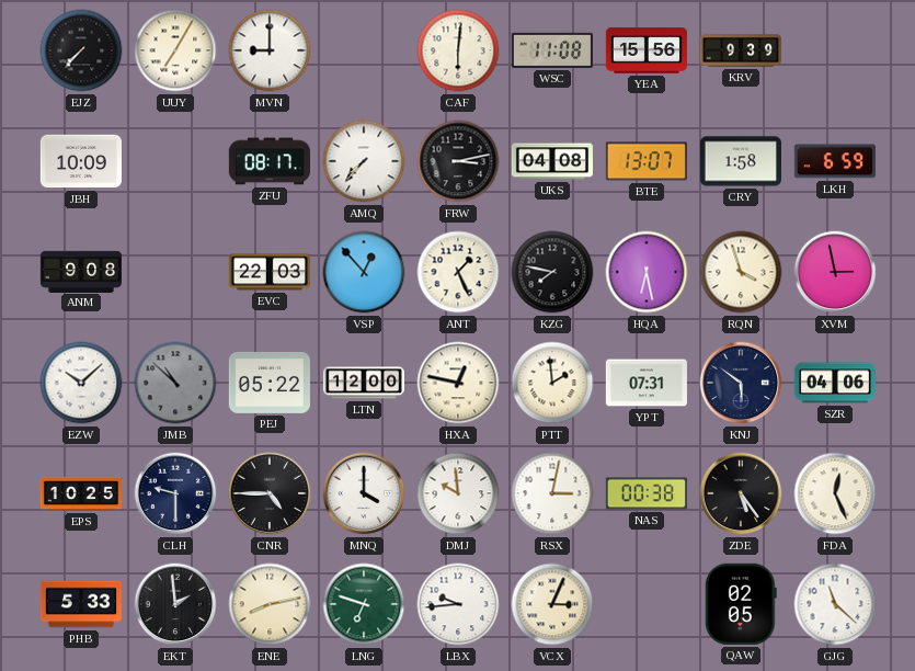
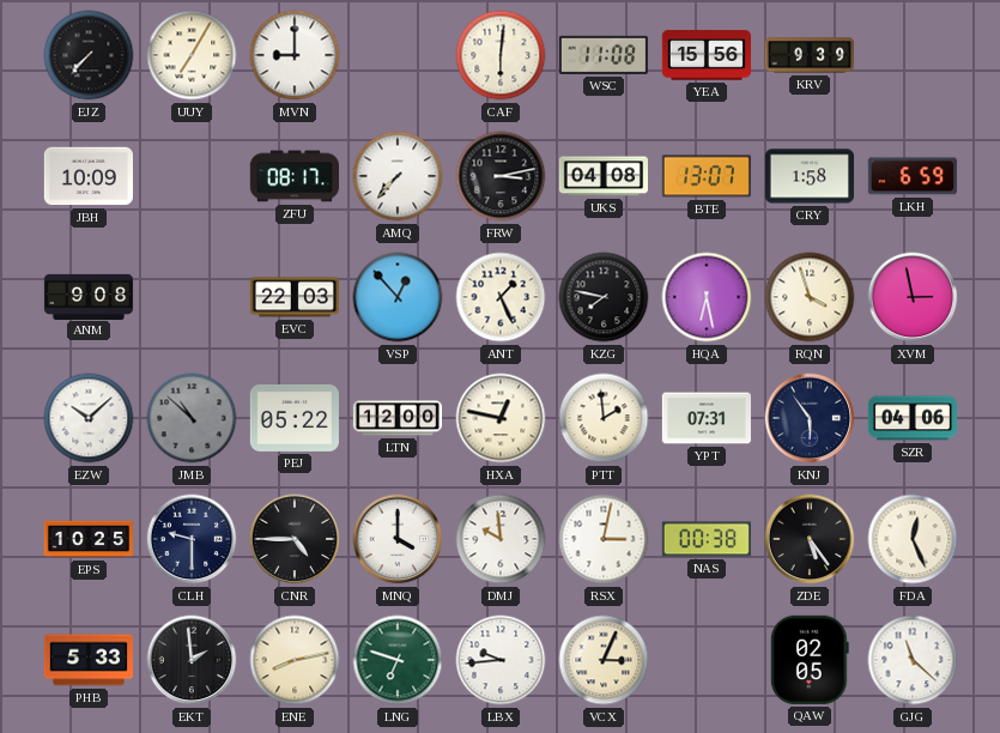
KNJ: 5:51 -> 5:54
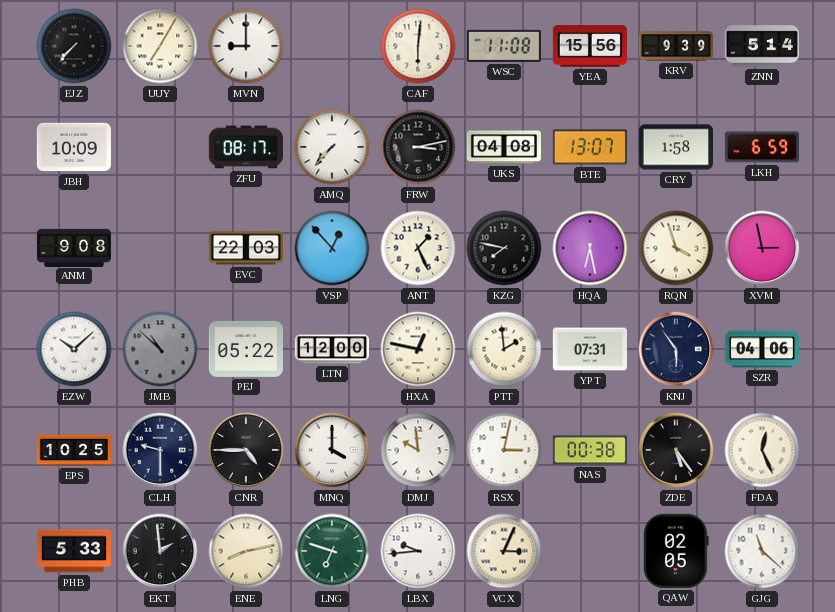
ZNN: none -> 5:14
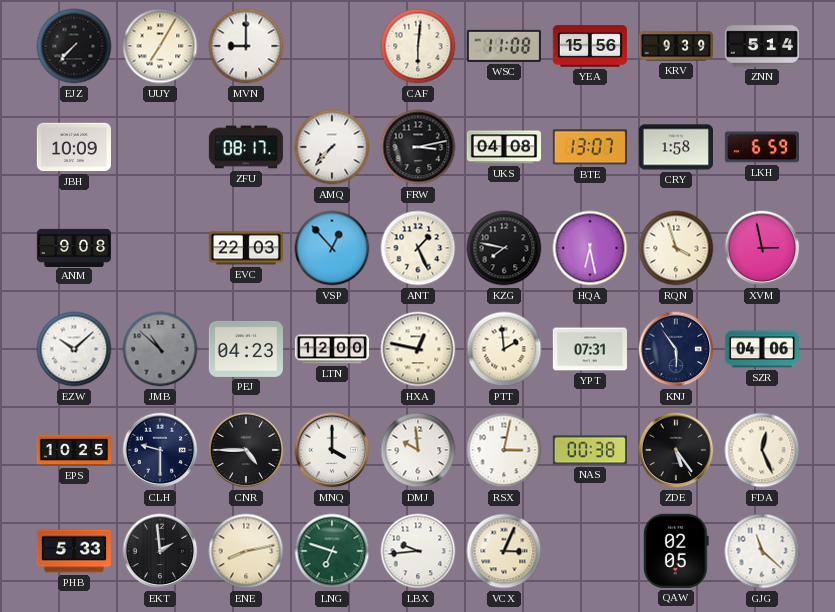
PEJ: 05:22 -> 04:23
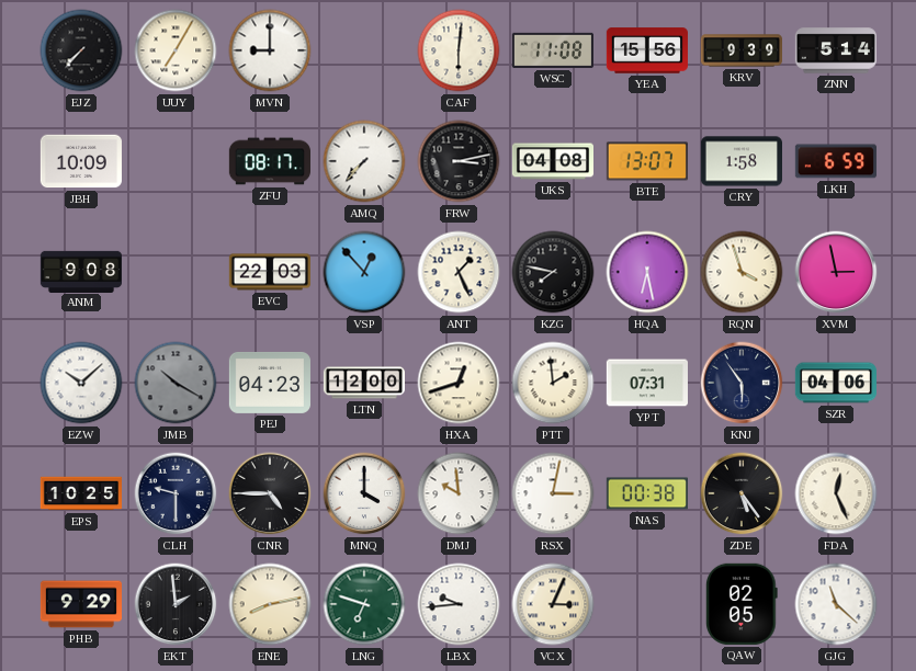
JMB: 10:52 -> 10:20
HXA: 12:47 -> 12:42
PHB: 5:33 -> 9:29
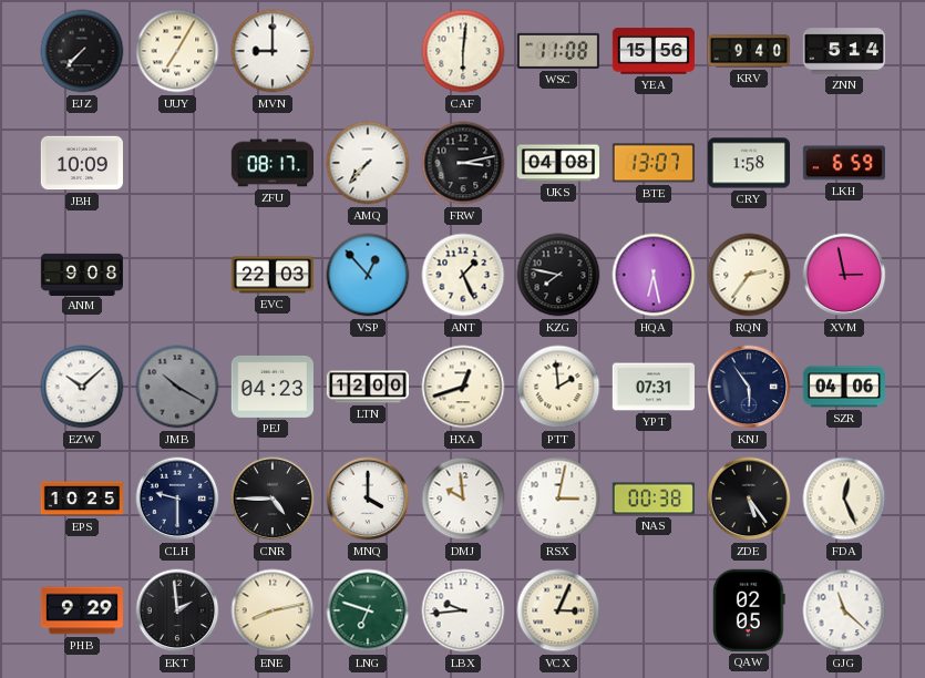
KRV: 9:39 -> 9:40
RQN: 3:57 -> 2:36
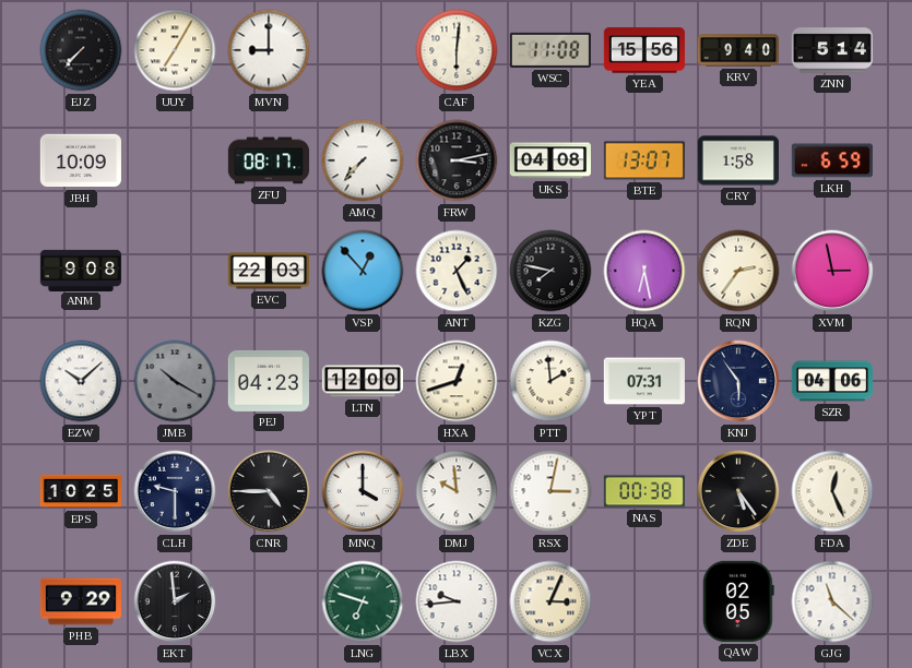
ENE: 8:13 -> none
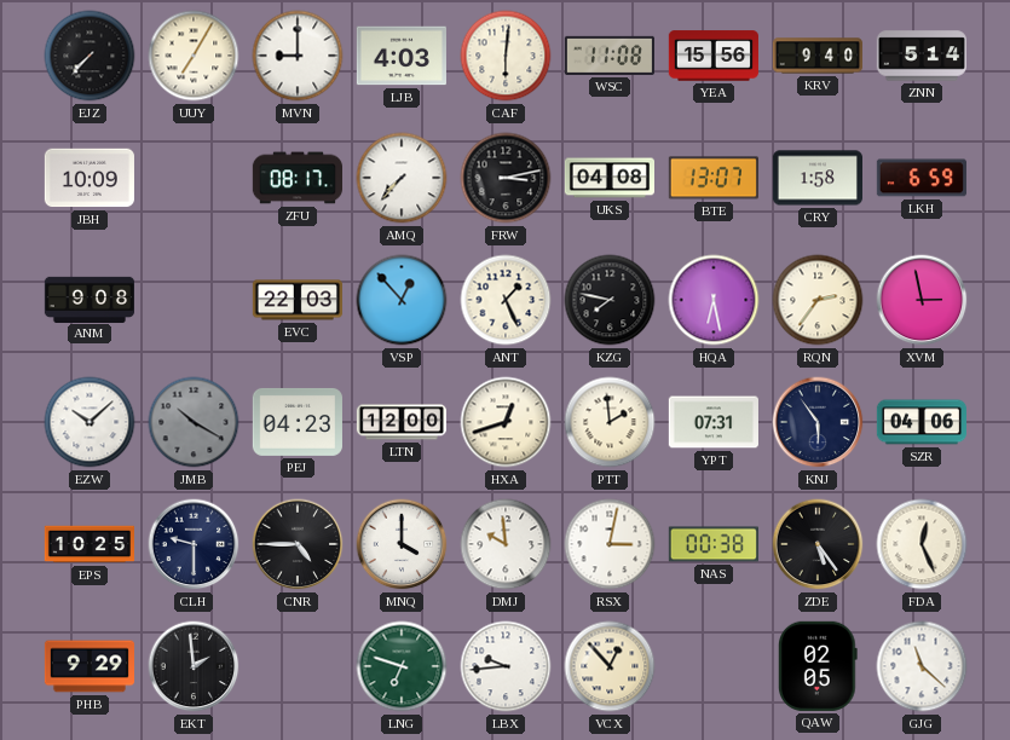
LJB: none -> 4:03
VCX: 3:04 -> 12:53
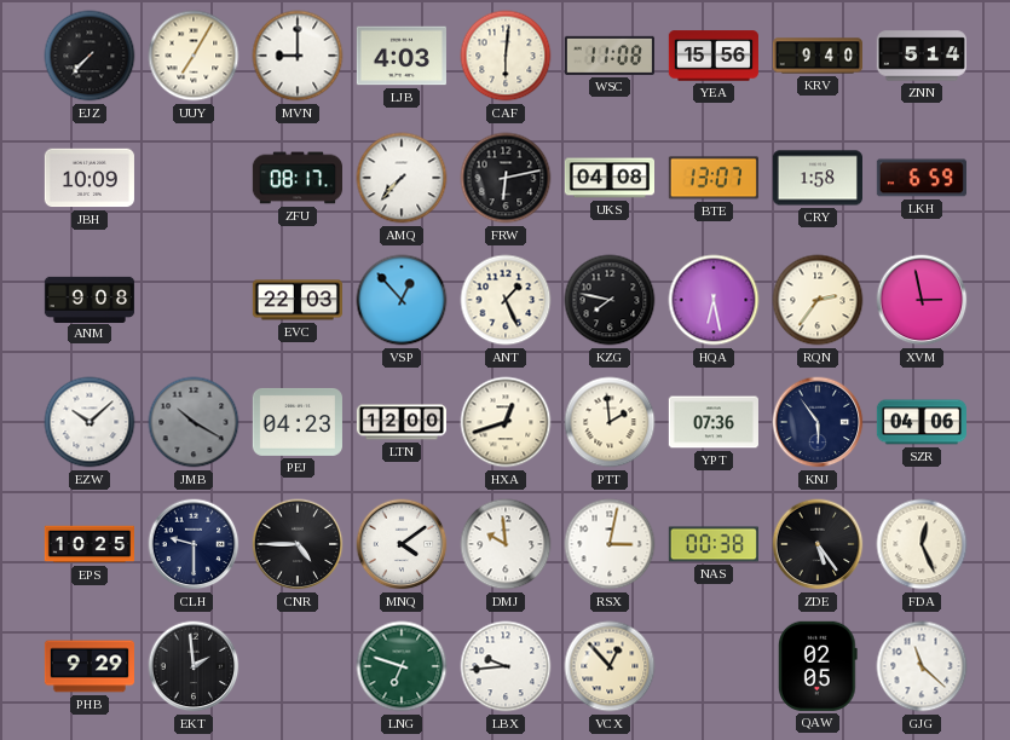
FRW: 3:13 -> 6:13
YPT: 07:31 -> 07:36
MNQ: 4:00 -> 4:09
